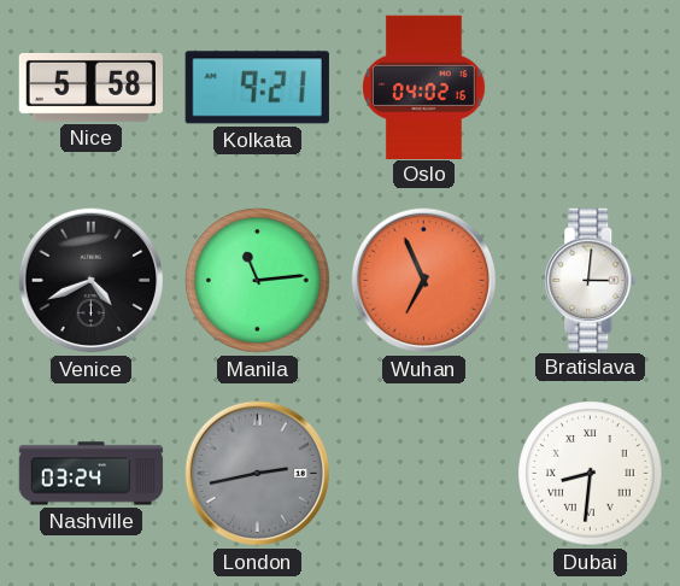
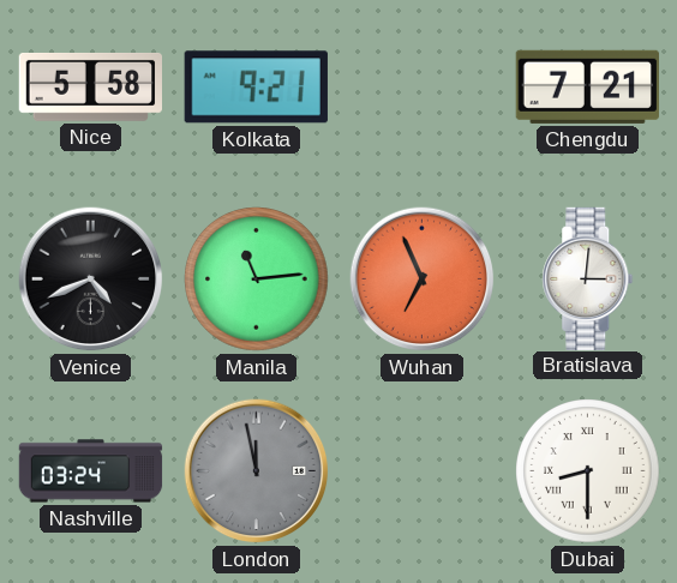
Oslo: 04:02 -> none
Chengdu: none -> 7:21
London: 2:43 -> 11:58
Dubai: 8:31 -> 8:30
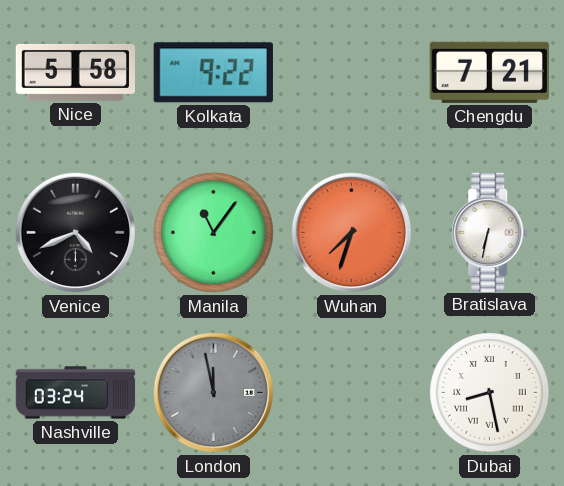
Kolkata: 9:21 -> 9:22
Manila: 11:14 -> 11:06
Wuhan: 6:56 -> 7:33
Bratislava: 3:01 -> 6:32
Dubai: 8:30 -> 8:28
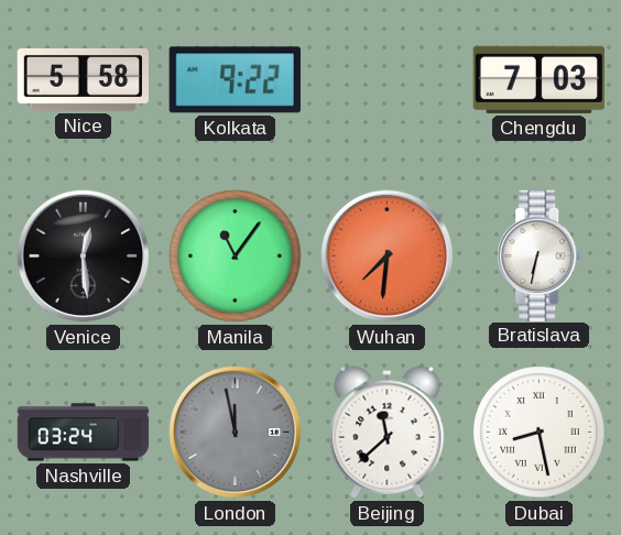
Chengdu: 7:21 -> 7:03
Venice: 4:41 -> 12:29
Wuhan: 7:33 -> 7:31
Beijing: none -> 11:38
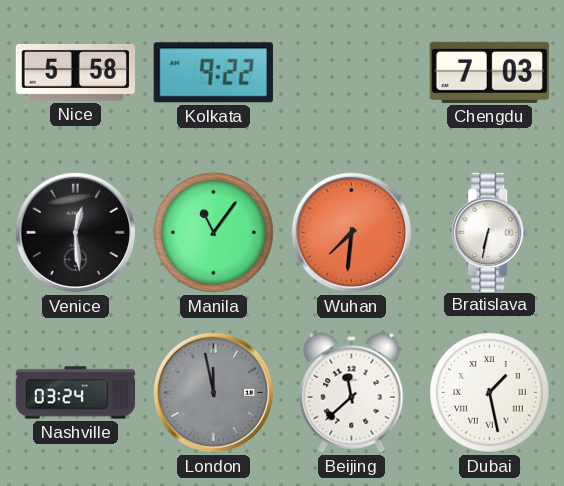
Dubai: 8:28 -> 1:28
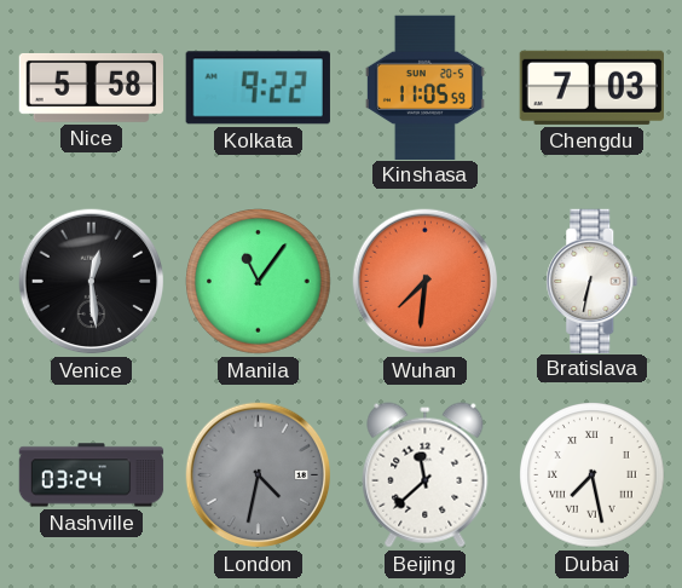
Kinshasa: none -> 11:05
London: 11:58 -> 4:32
Dubai: 1:28 -> 7:28
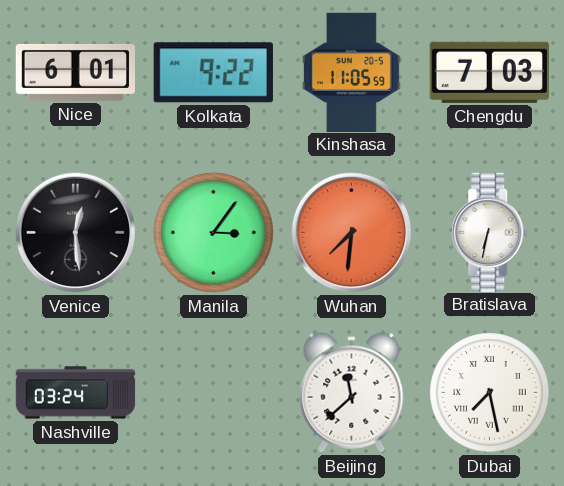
Nice: 5:58 -> 6:01
Manila: 11:06 -> 3:06
London: 4:32 -> none
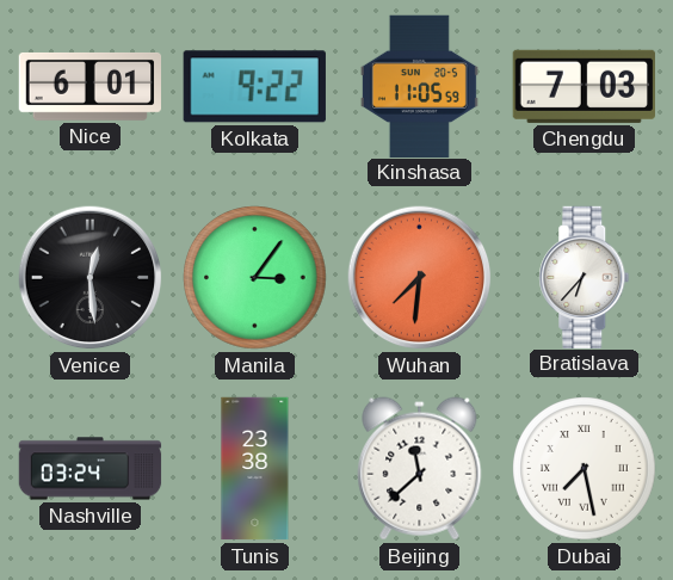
Bratislava: 6:32 -> 6:37
Tunis: none -> 23:38
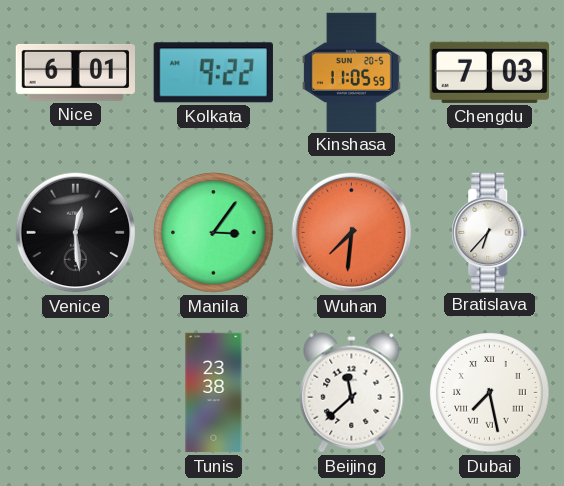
Nashville: 03:24 -> none
